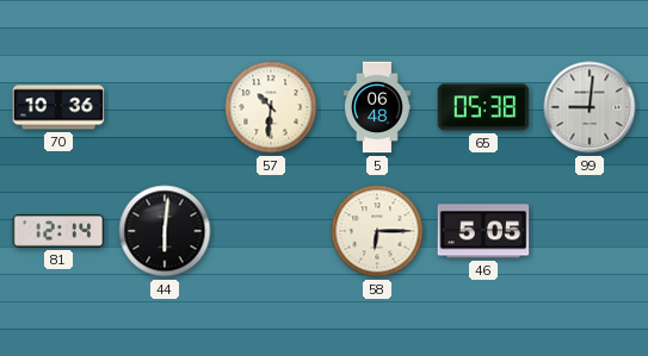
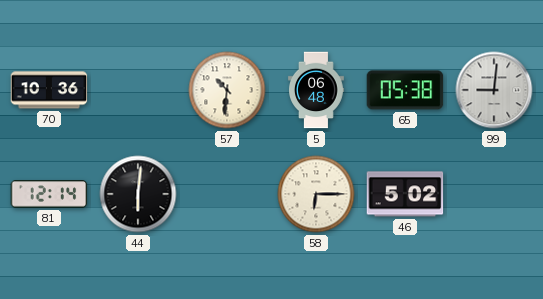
46: 5:05 -> 5:02
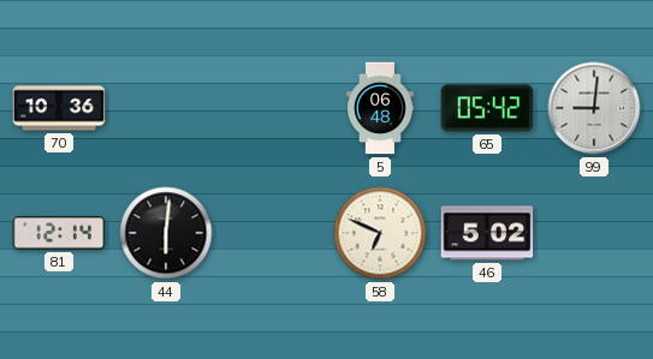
57: 10:31 -> none
65: 05:38 -> 05:42
58: 6:15 -> 6:49
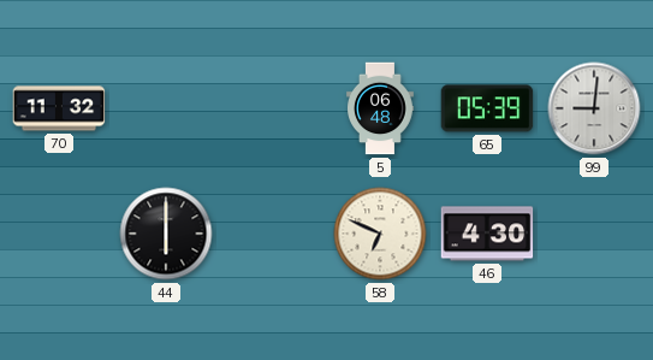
70: 10:36 -> 11:32
65: 05:42 -> 05:39
81: 12:14 -> none
44: 6:01 -> 6:00
46: 5:02 -> 4:30
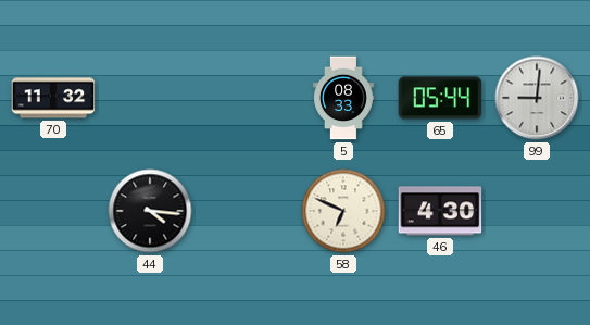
5: 06:48 -> 08:33
65: 05:39 -> 05:44
44: 6:00 -> 4:16
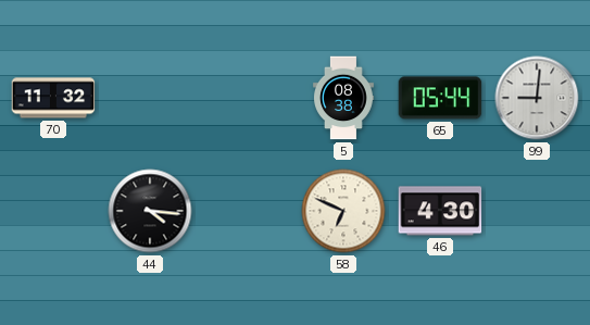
5: 08:33 -> 08:38
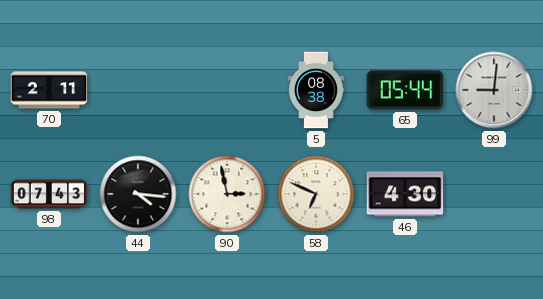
70: 11:32 -> 2:11
98: none -> 07:43
90: none -> 2:58
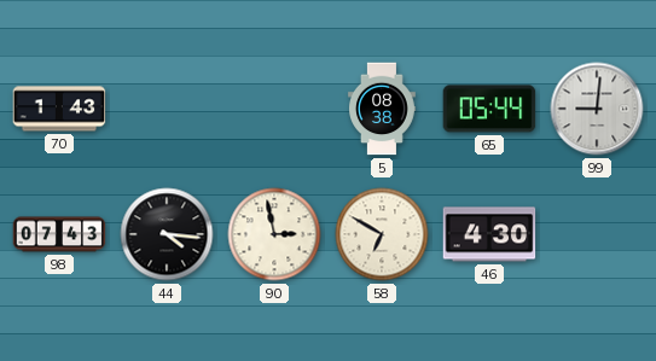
70: 2:11 -> 1:43
58: 6:49 -> 6:50
